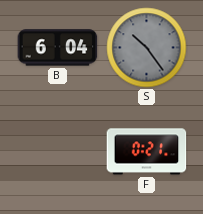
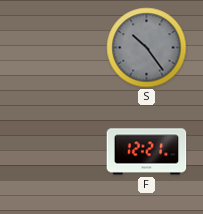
B: 6:04 -> none
F: 0:21 -> 12:21
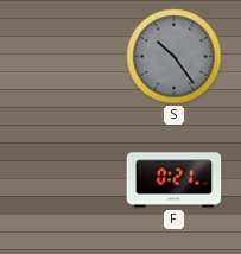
F: 12:21 -> 0:21
